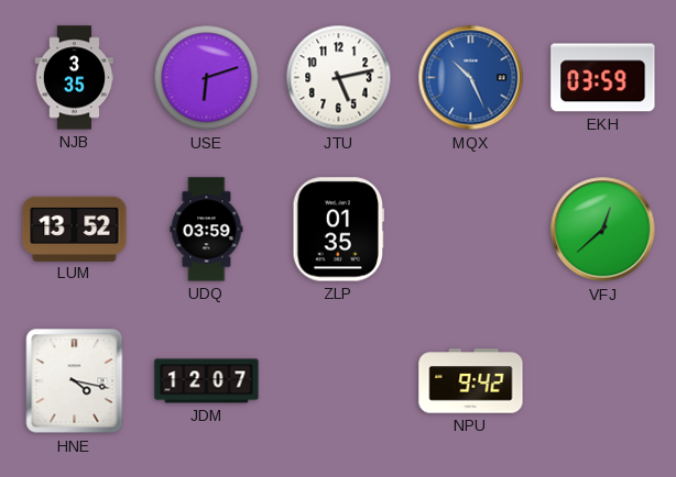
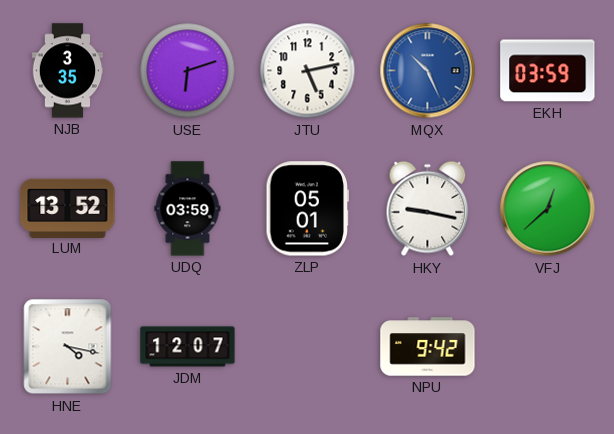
ZLP: 01:35 -> 05:01
HKY: none -> 9:17
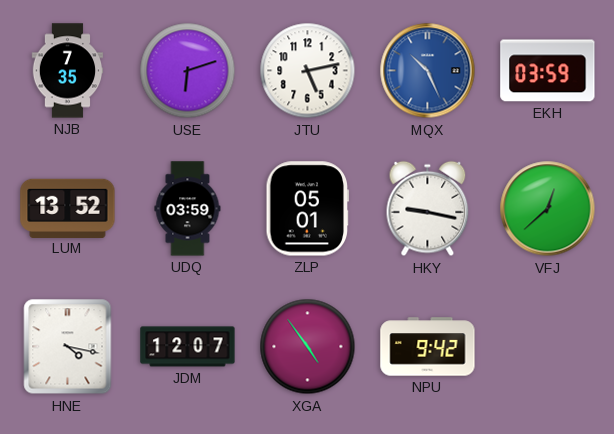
NJB: 3:35 -> 7:35
XGA: none -> 4:54
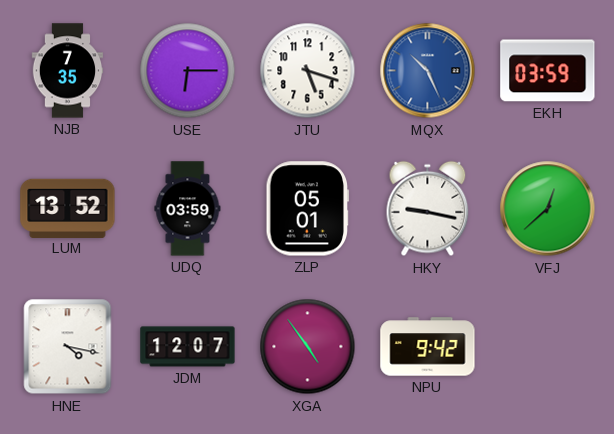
USE: 6:12 -> 6:15
JTU: 5:13 -> 5:18
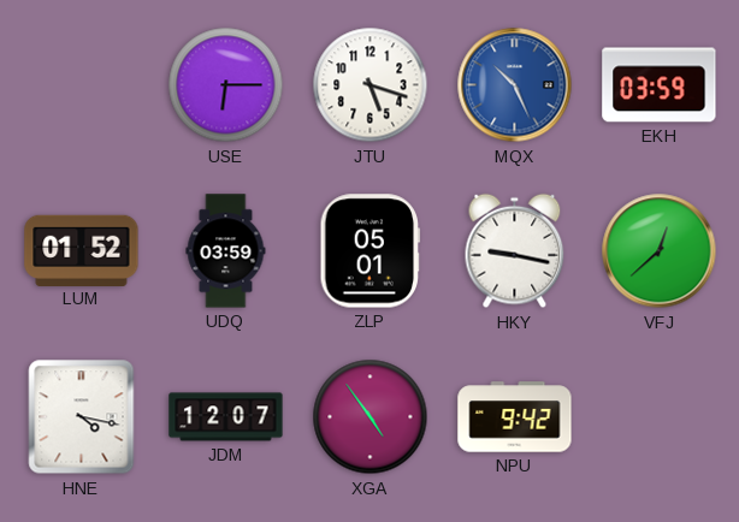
NJB: 7:35 -> none
LUM: 13:52 -> 01:52
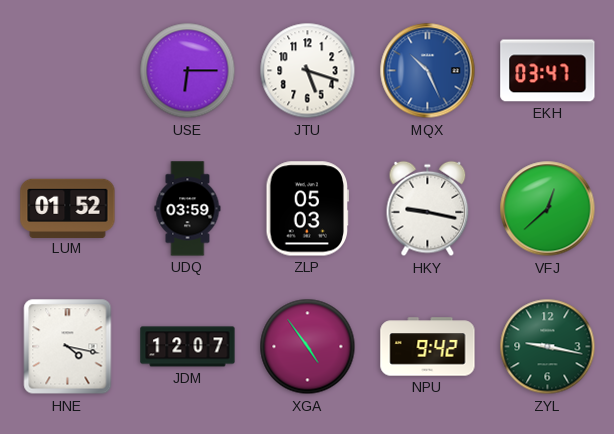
EKH: 03:59 -> 03:47
ZLP: 05:01 -> 05:03
ZYL: none -> 9:17
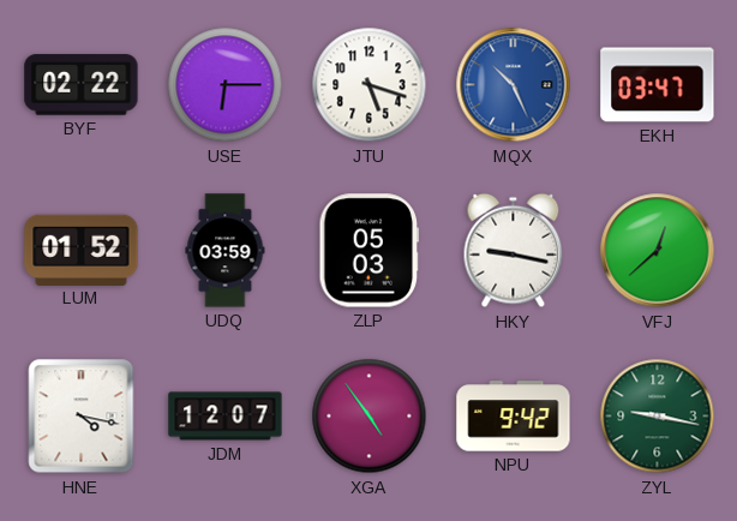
BYF: none -> 02:22
